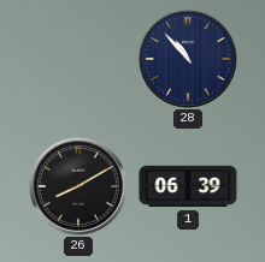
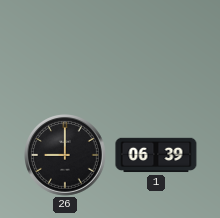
28: 10:53 -> none
26: 8:10 -> 9:00
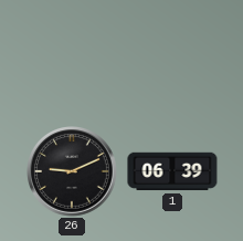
26: 9:00 -> 9:11
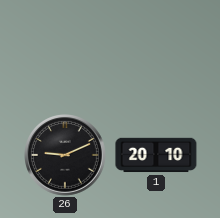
1: 06:39 -> 20:10
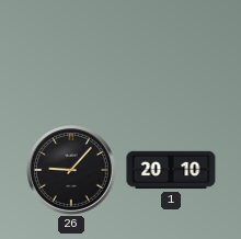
26: 9:11 -> 9:07
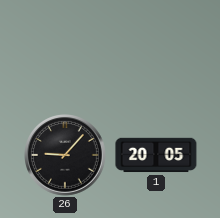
1: 20:10 -> 20:05
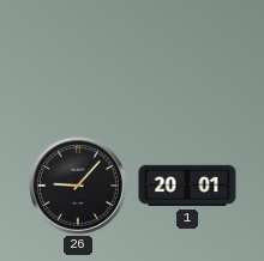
1: 20:05 -> 20:01
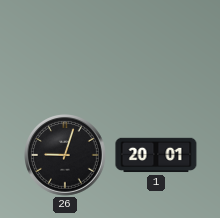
26: 9:07 -> 9:03
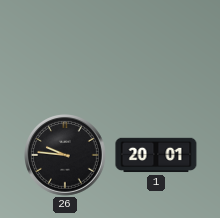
26: 9:03 -> 9:46
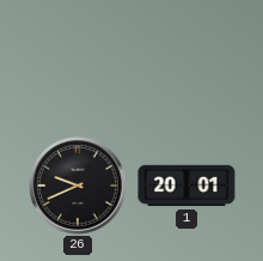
26: 9:46 -> 9:41
